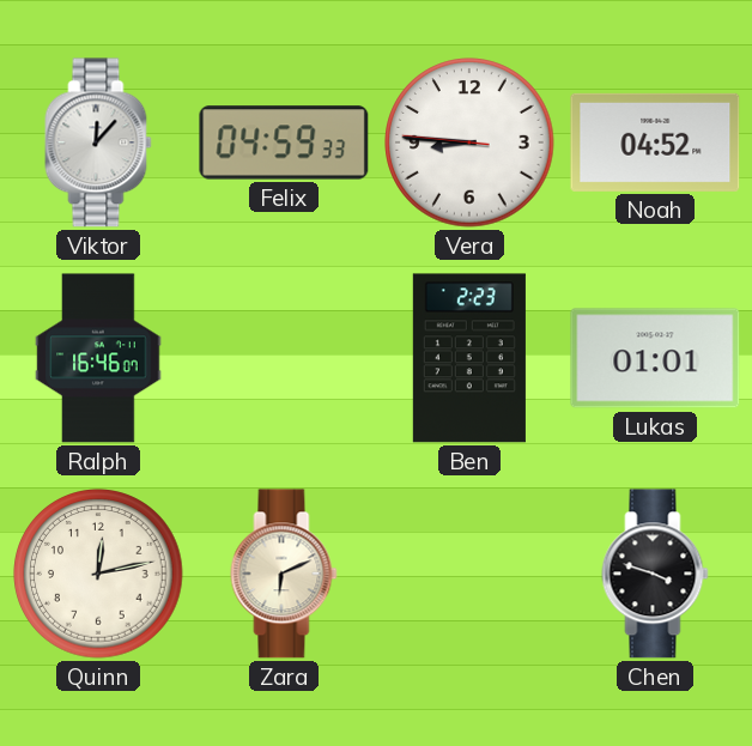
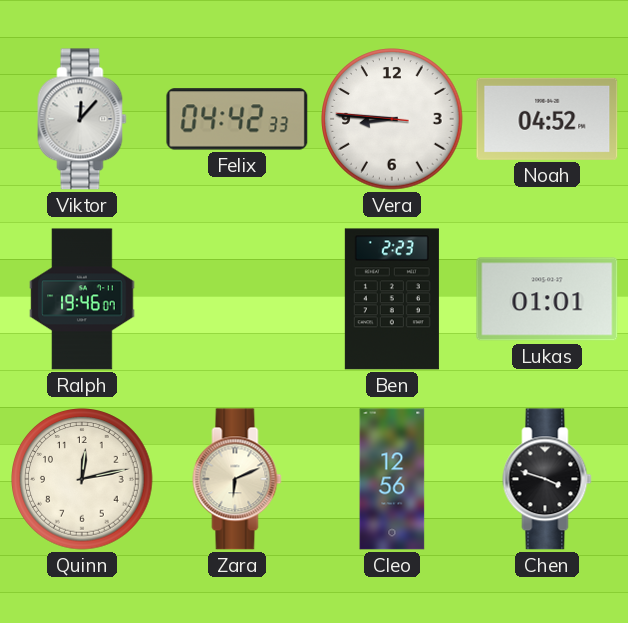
Felix: 04:59 -> 04:42
Ralph: 16:46 -> 19:46
Cleo: none -> 12:56
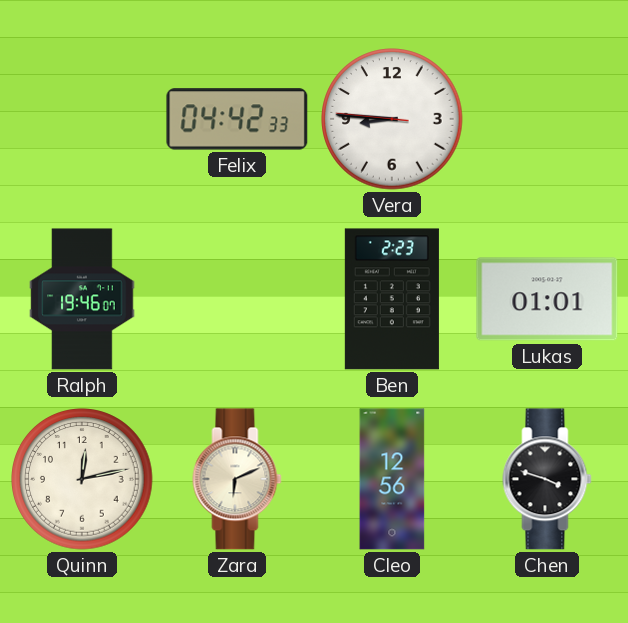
Viktor: 12:07 -> none
Noah: 04:52 -> none
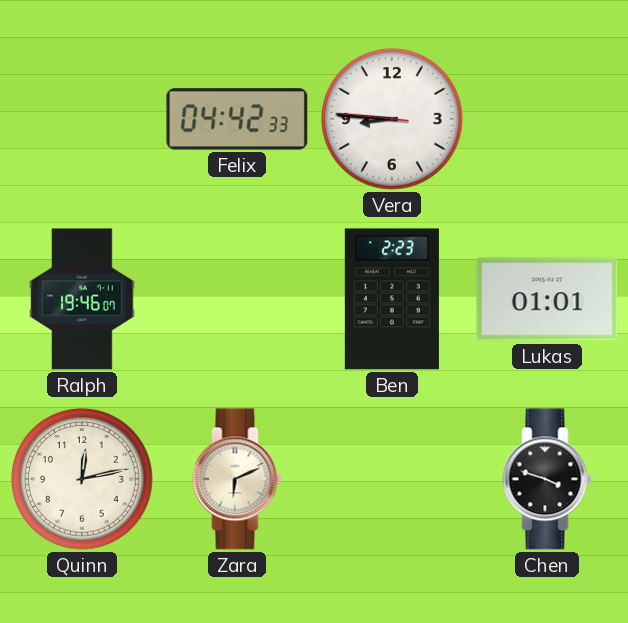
Cleo: 12:56 -> none
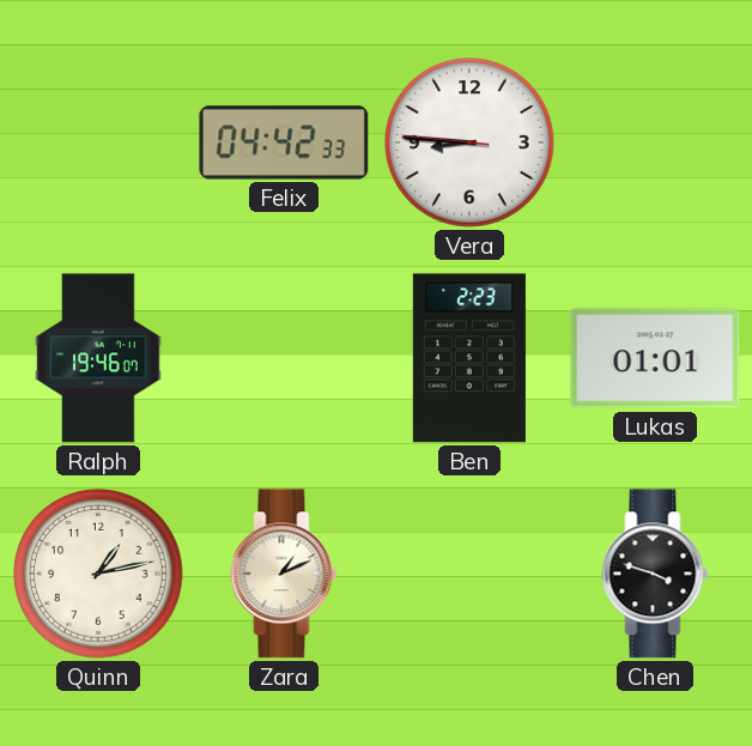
Quinn: 12:13 -> 1:13
Zara: 6:11 -> 1:11
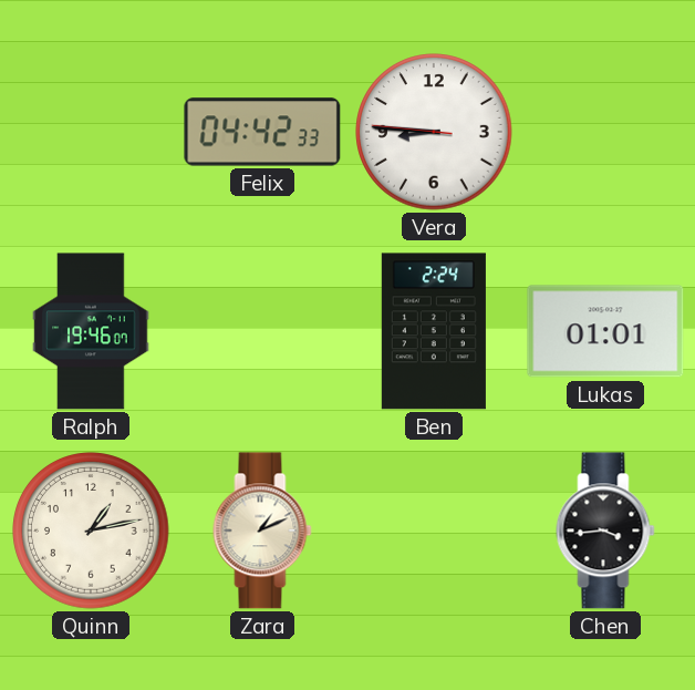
Ben: 2:23 -> 2:24
Chen: 3:48 -> 3:44
